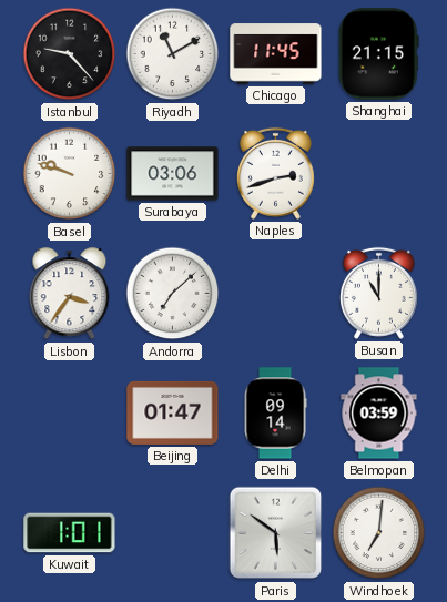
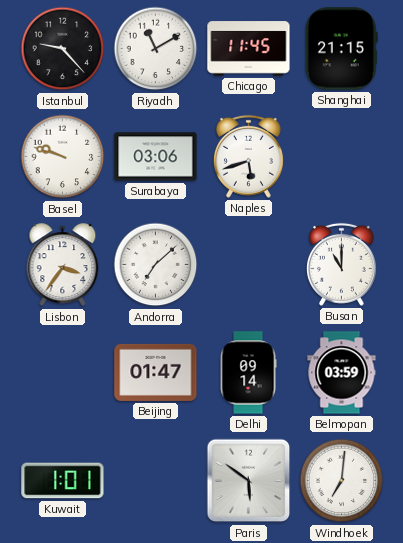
Naples: 2:42 -> 5:42
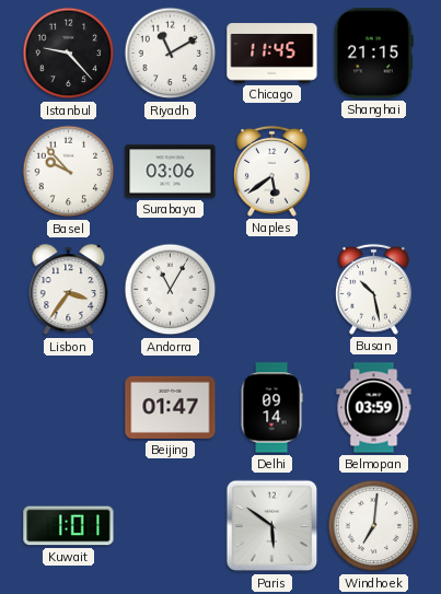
Basel: 9:48 -> 9:53
Naples: 5:42 -> 5:39
Andorra: 7:08 -> 11:05
Busan: 11:00 -> 10:28
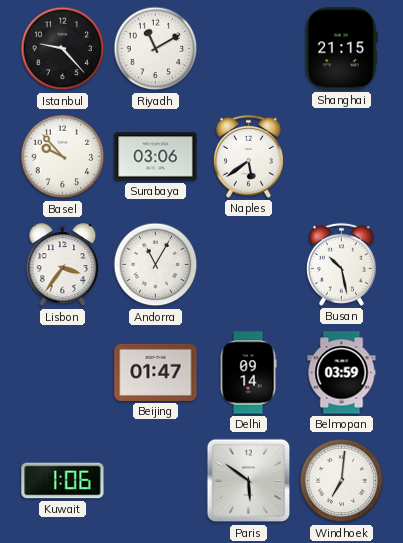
Chicago: 11:45 -> none
Kuwait: 1:01 -> 1:06
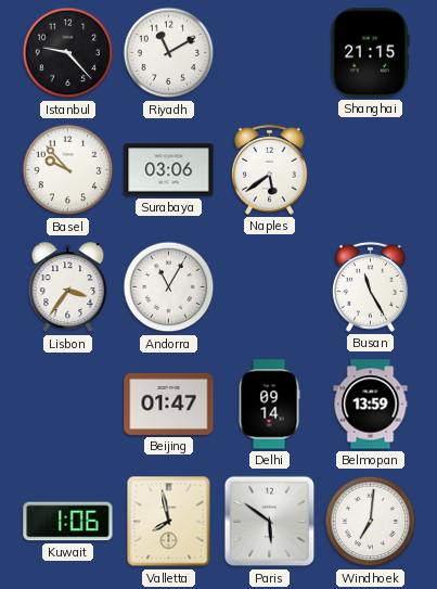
Busan: 10:28 -> 11:25
Belmopan: 03:59 -> 13:59
Valletta: none -> 7:58
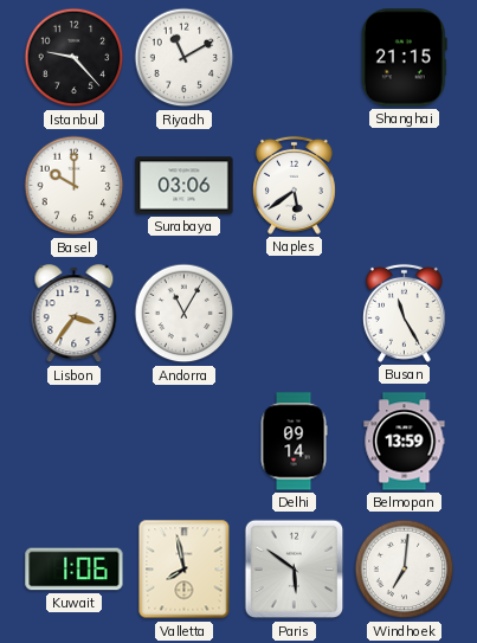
Basel: 9:53 -> 10:00
Beijing: 01:47 -> none
